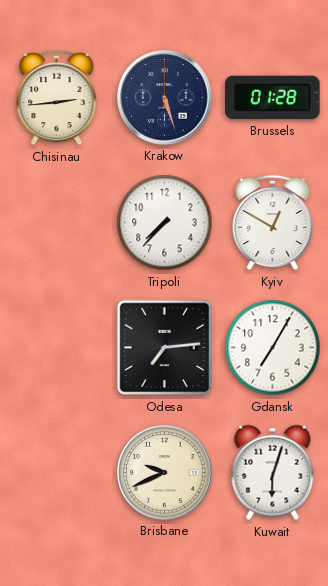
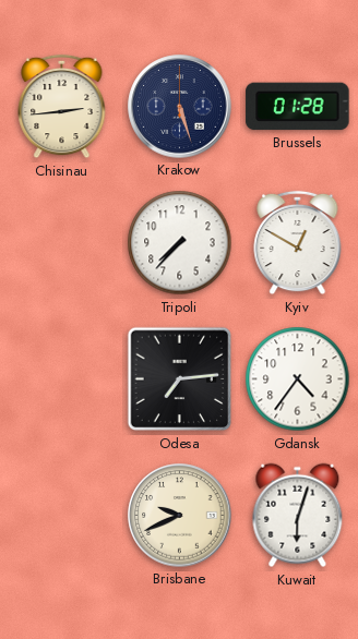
Gdansk: 7:05 -> 4:36
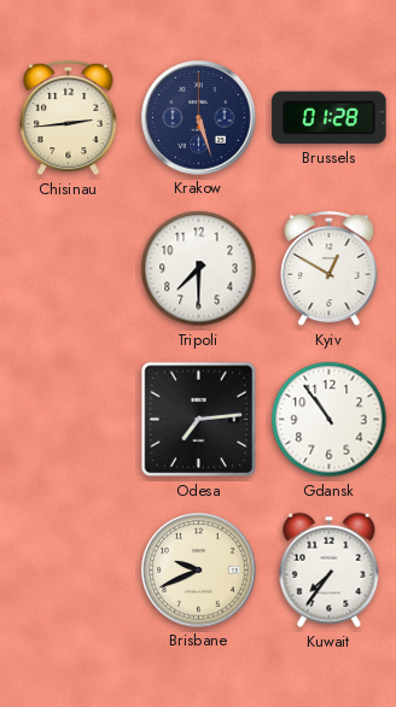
Tripoli: 7:37 -> 7:30
Gdansk: 4:36 -> 10:54
Kuwait: 6:03 -> 7:36
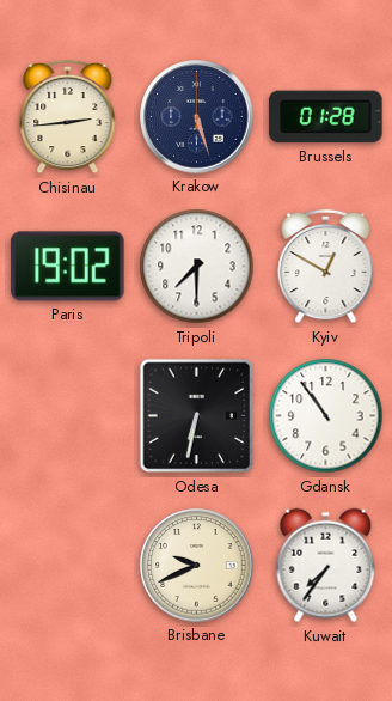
Paris: none -> 19:02
Odesa: 7:14 -> 6:32
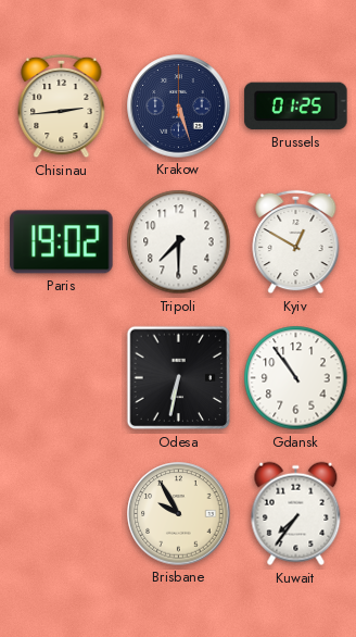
Brussels: 01:28 -> 01:25
Brisbane: 9:41 -> 9:55
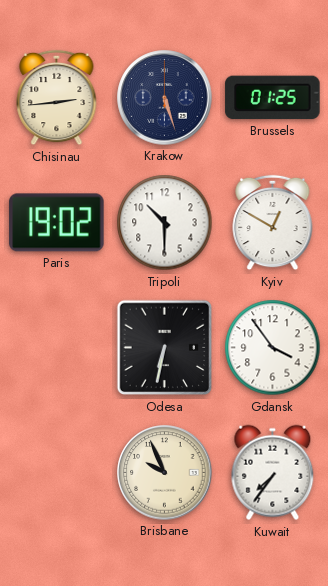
Tripoli: 7:30 -> 10:30
Gdansk: 10:54 -> 3:54
Brisbane: 9:55 -> 9:56
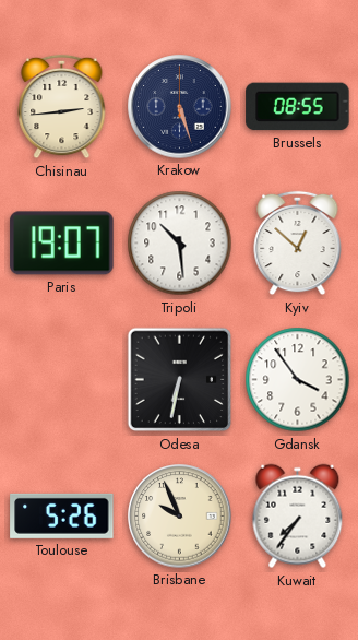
Brussels: 01:25 -> 08:55
Paris: 19:02 -> 19:07
Tripoli: 10:30 -> 10:29
Kyiv: 12:50 -> 12:52
Toulouse: none -> 5:26
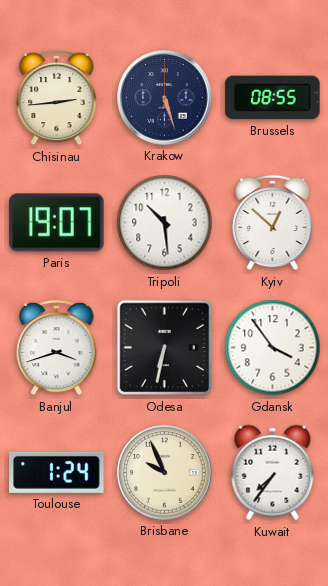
Banjul: none -> 3:42
Toulouse: 5:26 -> 1:24
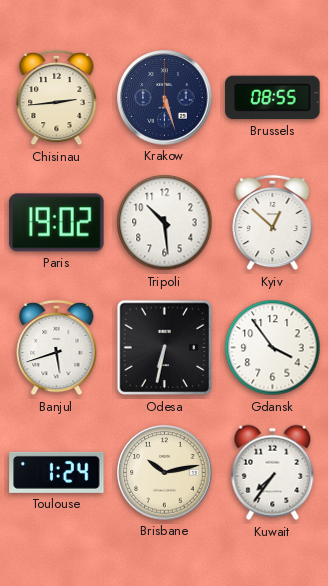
Paris: 19:07 -> 19:02
Banjul: 3:42 -> 5:42
Brisbane: 9:56 -> 10:13
